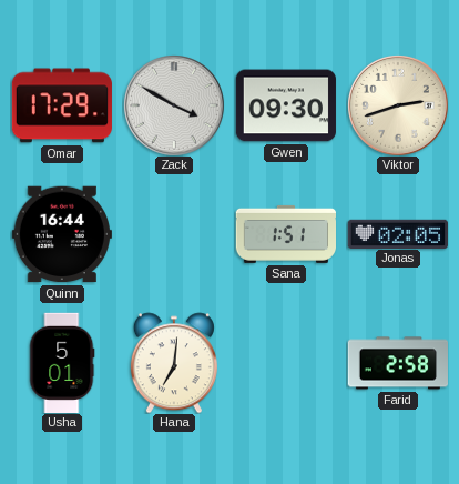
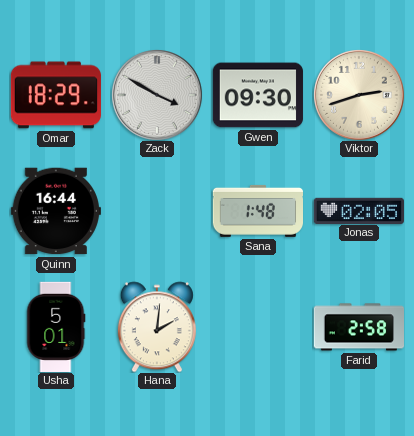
Omar: 17:29 -> 18:29
Sana: 1:51 -> 1:48
Hana: 7:01 -> 2:01
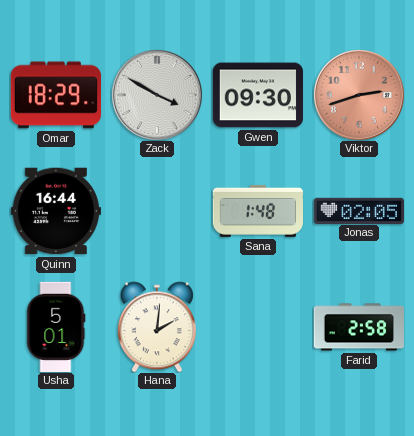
Viktor dial: cream -> salmon
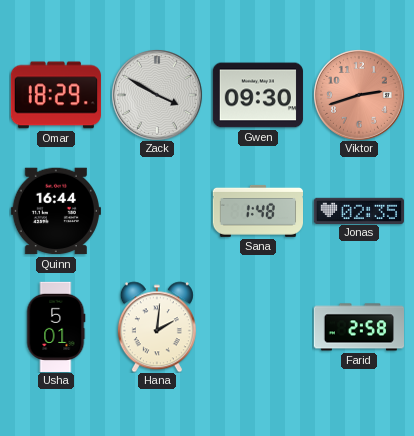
Jonas: 02:05 -> 02:35
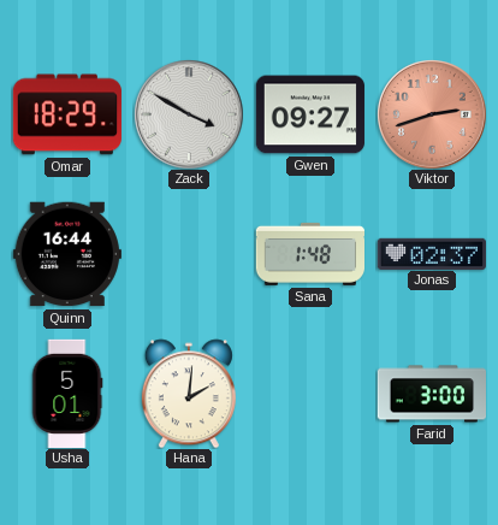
Gwen: 09:30 -> 09:27
Jonas: 02:35 -> 02:37
Farid: 2:58 -> 3:00
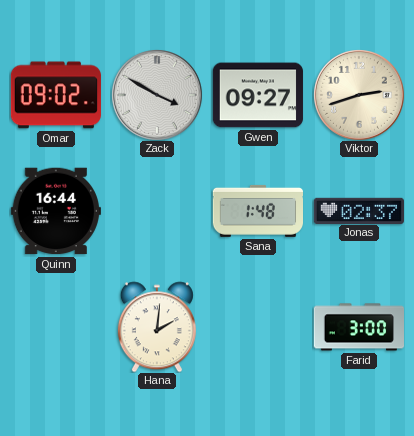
Omar: 18:29 -> 09:02
Viktor dial: salmon -> cream
Usha: 5:01 -> none
